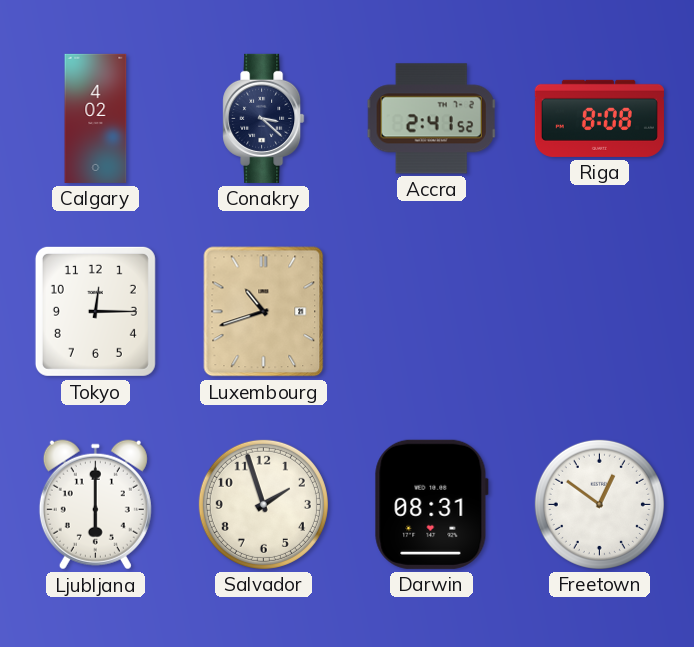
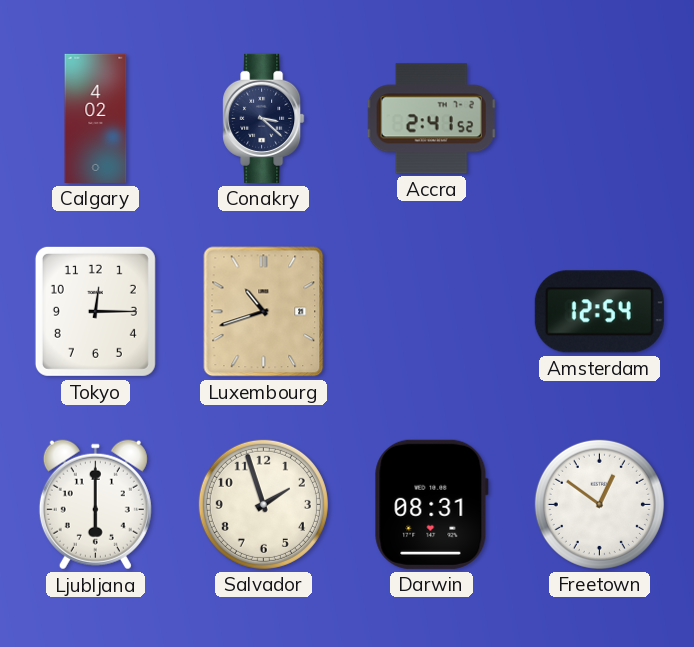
Riga: 8:08 -> none
Amsterdam: none -> 12:54
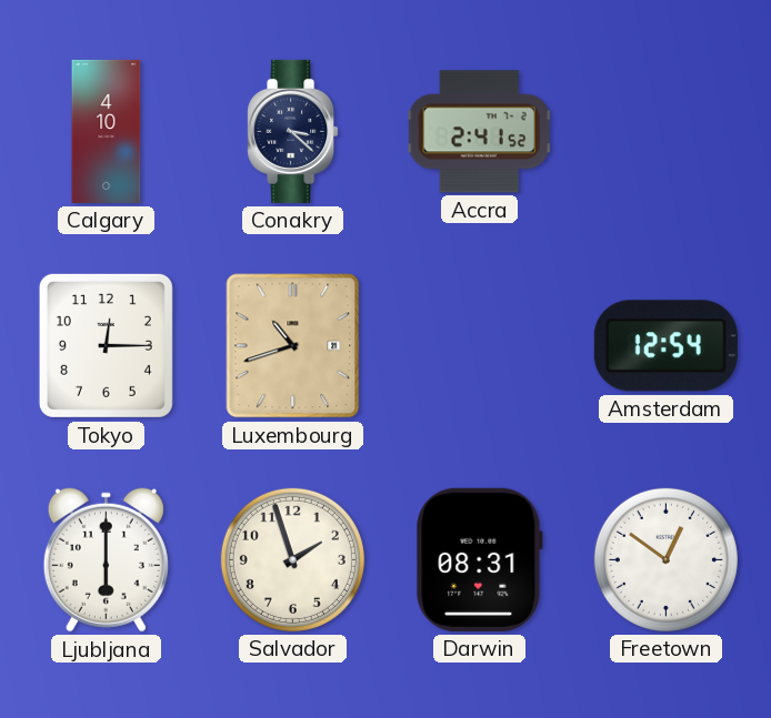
Calgary: 4:02 -> 4:10
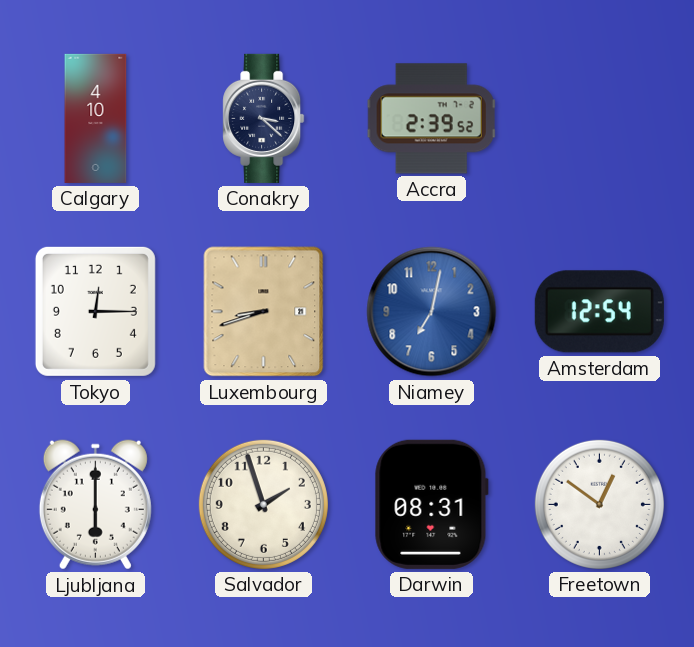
Accra: 2:41 -> 2:39
Luxembourg: 10:42 -> 8:42
Niamey: none -> 7:02
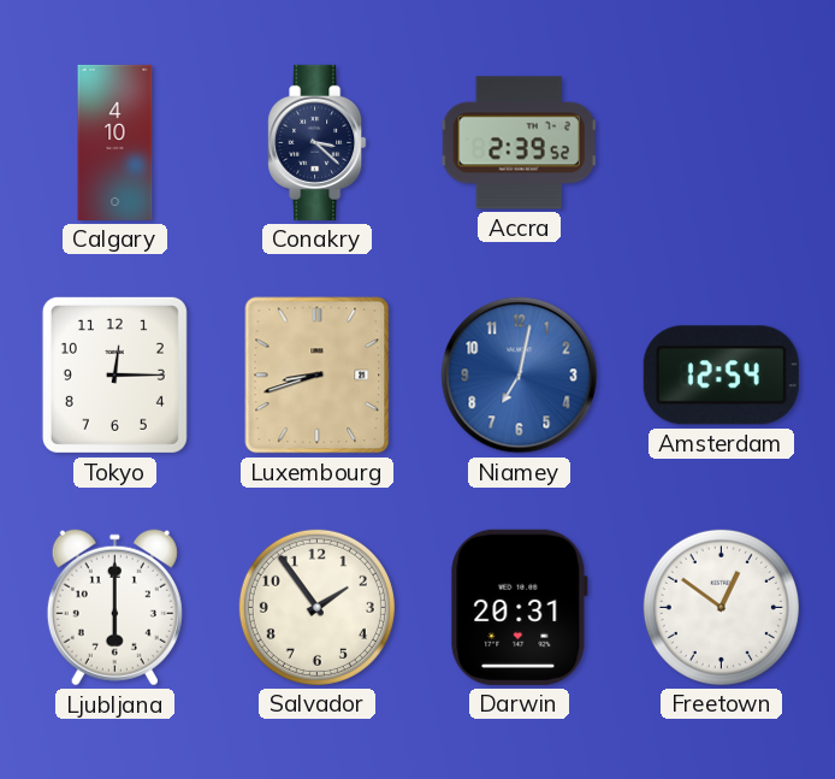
Salvador: 1:57 -> 1:54
Darwin: 08:31 -> 20:31
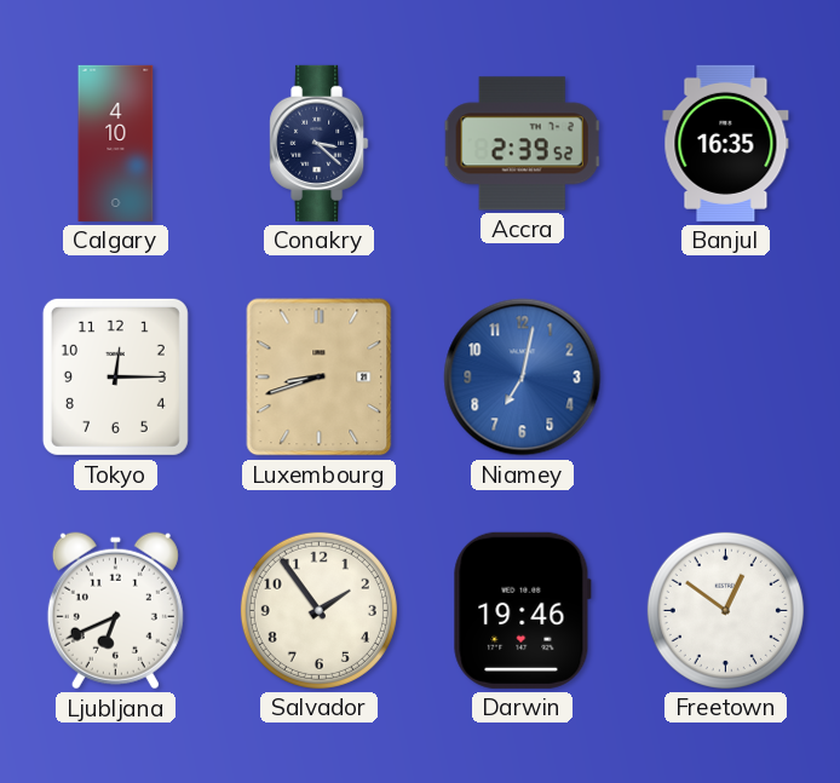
Banjul: none -> 16:35
Amsterdam: 12:54 -> none
Ljubljana: 6:00 -> 6:41
Darwin: 20:31 -> 19:46
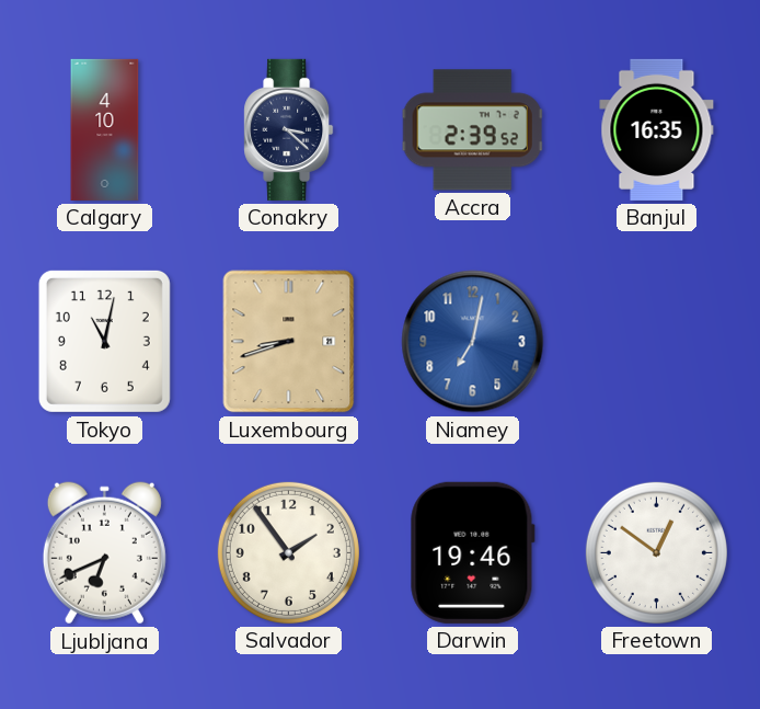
Tokyo: 12:15 -> 11:02
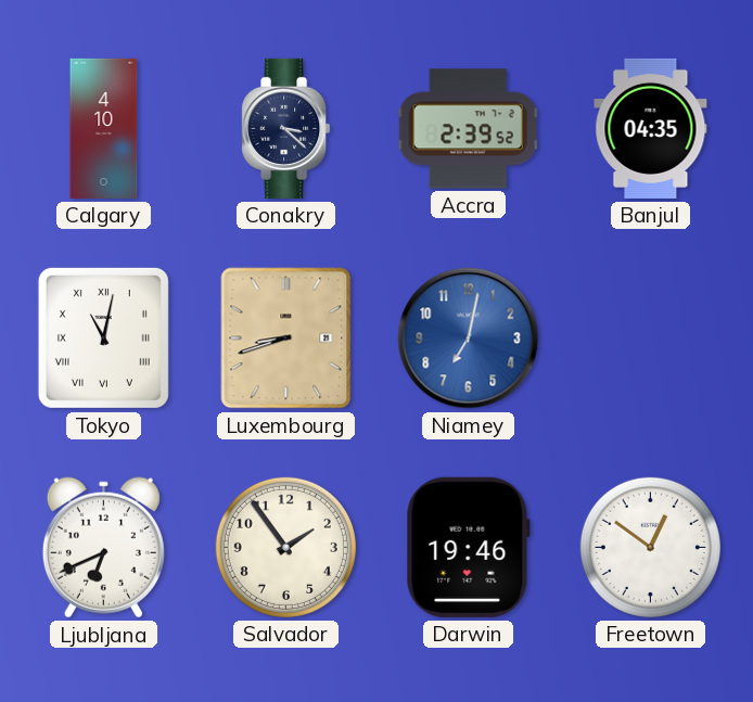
Banjul: 16:35 -> 04:35
Tokyo numerals: Arabic -> Roman
